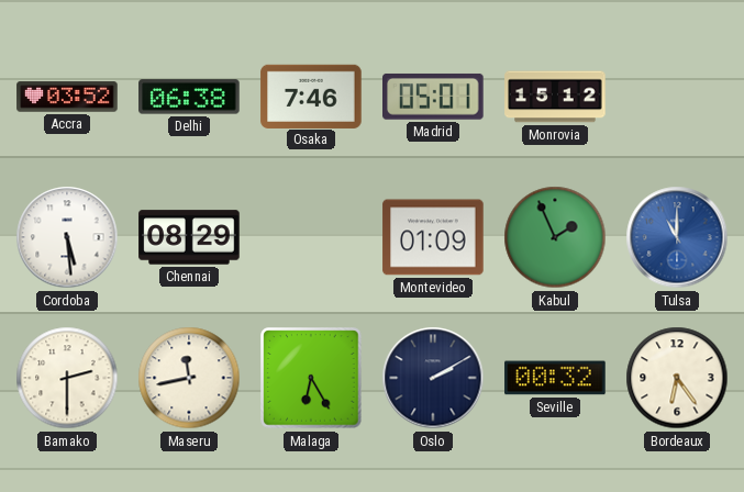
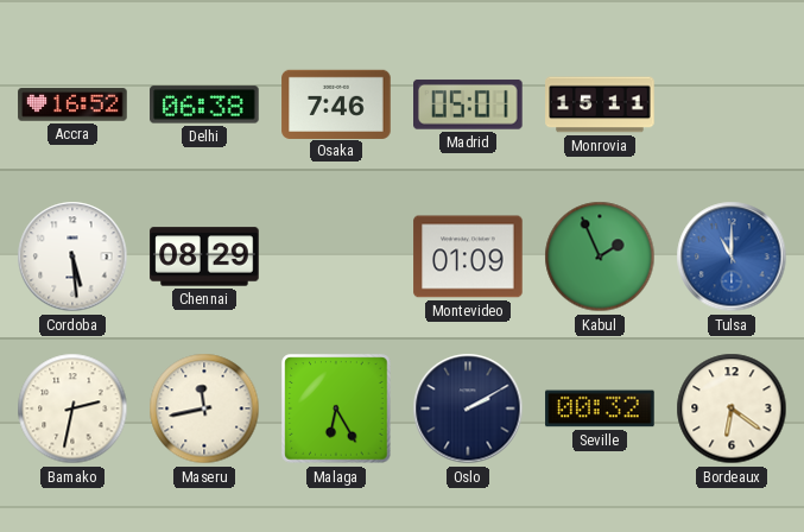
Accra: 03:52 -> 16:52
Monrovia: 15:12 -> 15:11
Bamako: 2:30 -> 2:32
Bordeaux: 6:24 -> 6:21
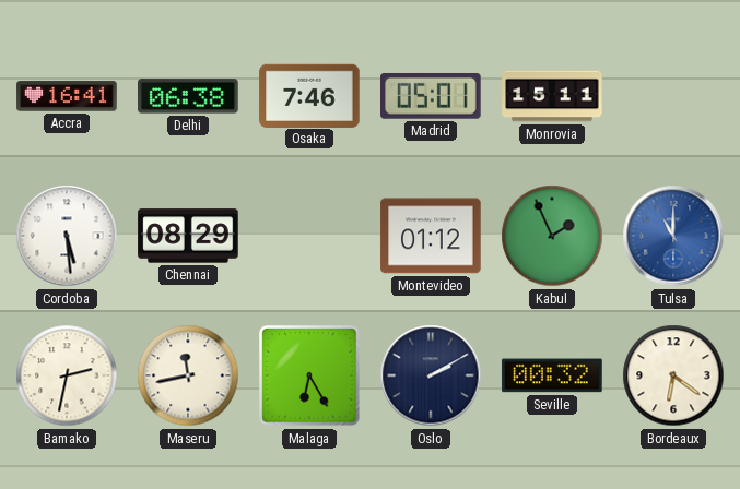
Accra: 16:52 -> 16:41
Montevideo: 01:09 -> 01:12
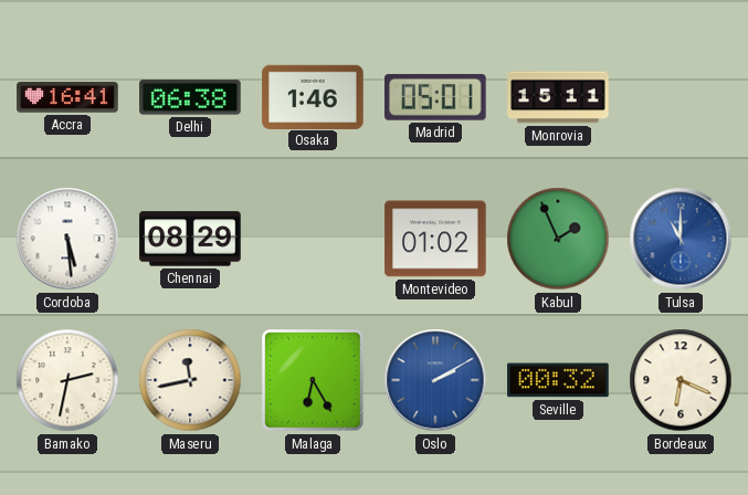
Osaka: 7:46 -> 1:46
Montevideo: 01:12 -> 01:02
Oslo dial: navy -> blue
Bordeaux: 6:21 -> 6:19
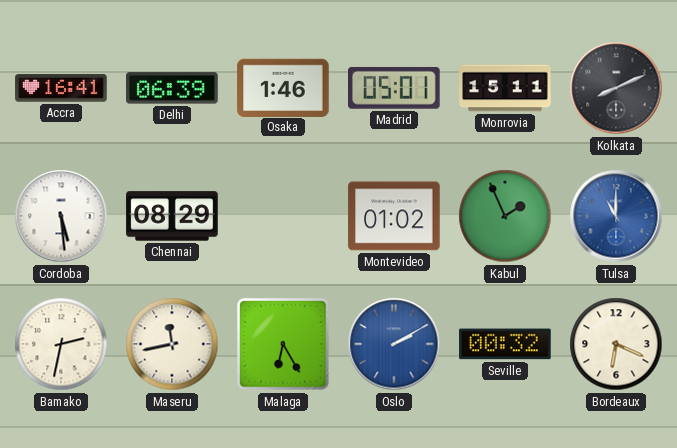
Delhi: 06:38 -> 06:39
Kolkata: none -> 8:11
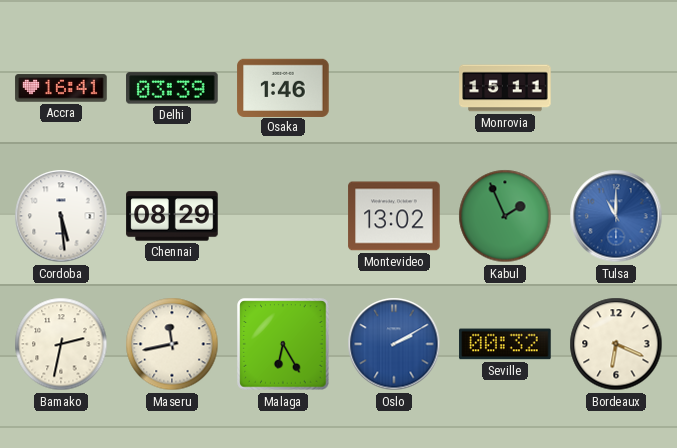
Delhi: 06:39 -> 03:39
Madrid: 05:01 -> none
Kolkata: 8:11 -> none
Montevideo: 01:02 -> 13:02
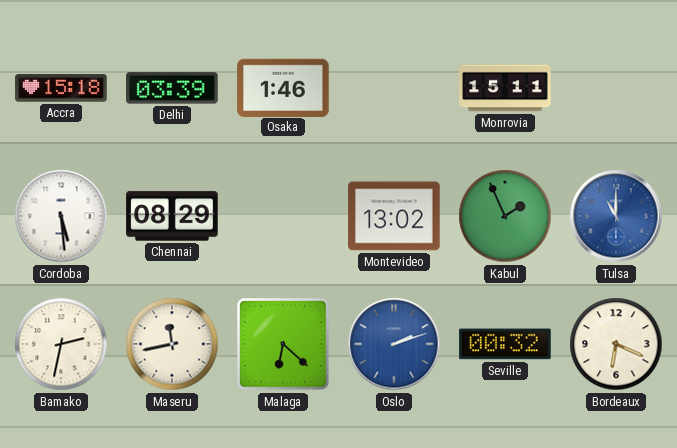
Accra: 16:41 -> 15:18
Malaga: 6:25 -> 6:22
Oslo: 2:10 -> 2:12
